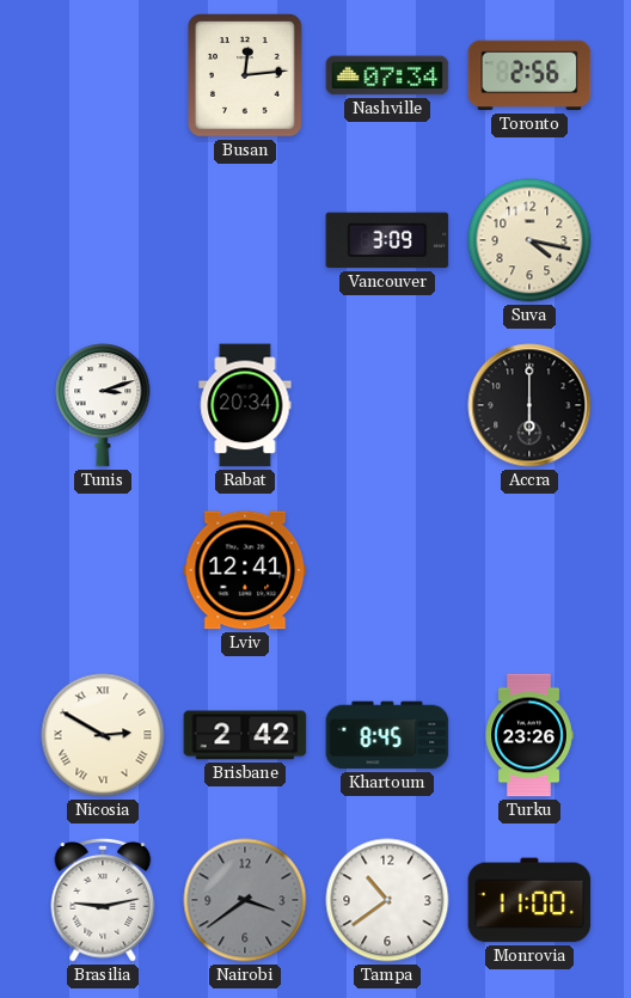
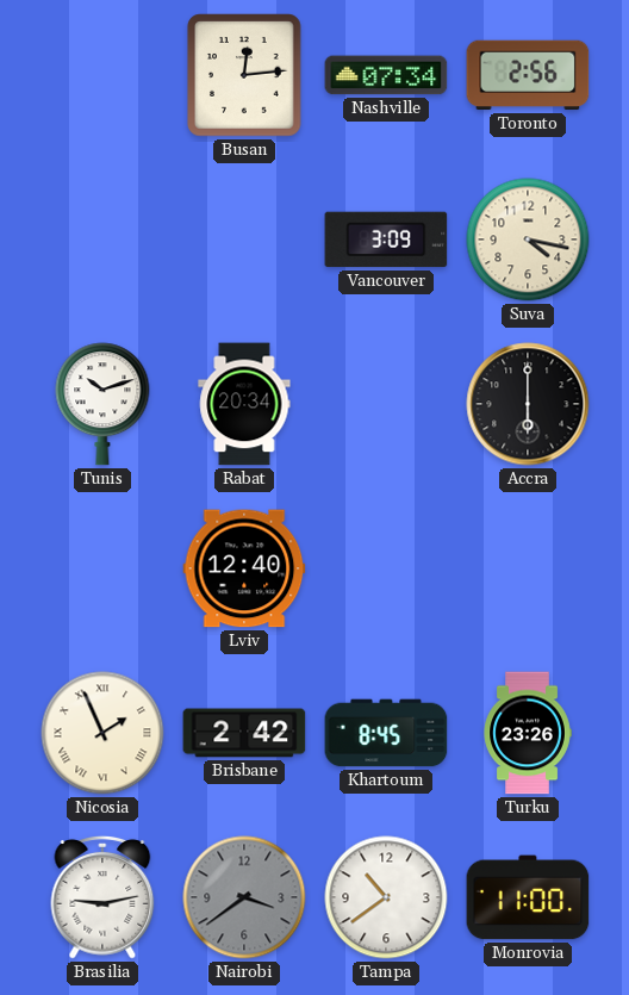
Tunis: 3:12 -> 10:12
Lviv: 12:41 -> 12:40
Nicosia: 2:50 -> 1:56
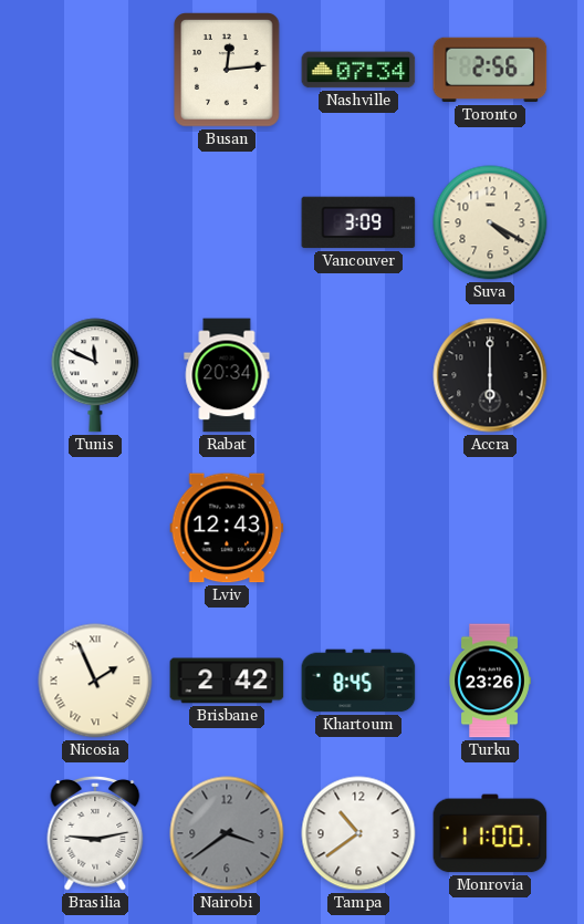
Suva: 4:17 -> 4:20
Tunis: 10:12 -> 11:49
Lviv: 12:40 -> 12:43
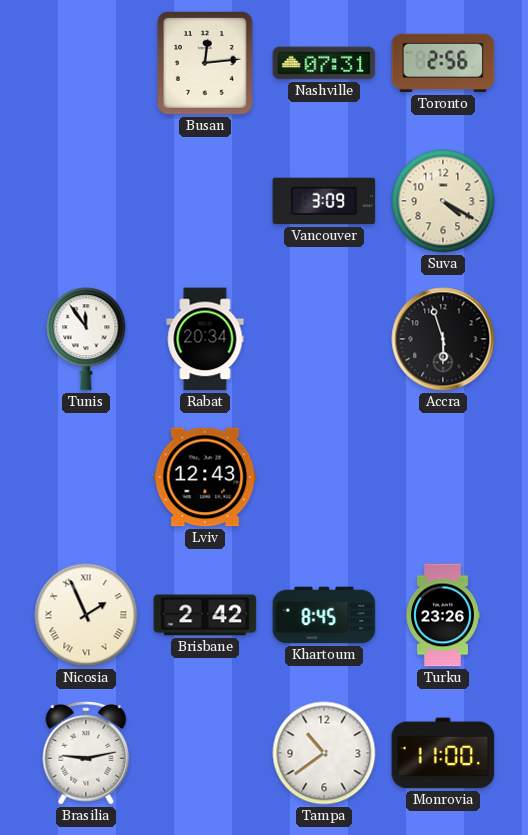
Nashville: 07:34 -> 07:31
Tunis: 11:49 -> 11:54
Accra: 6:00 -> 5:57
Nairobi: 3:39 -> none
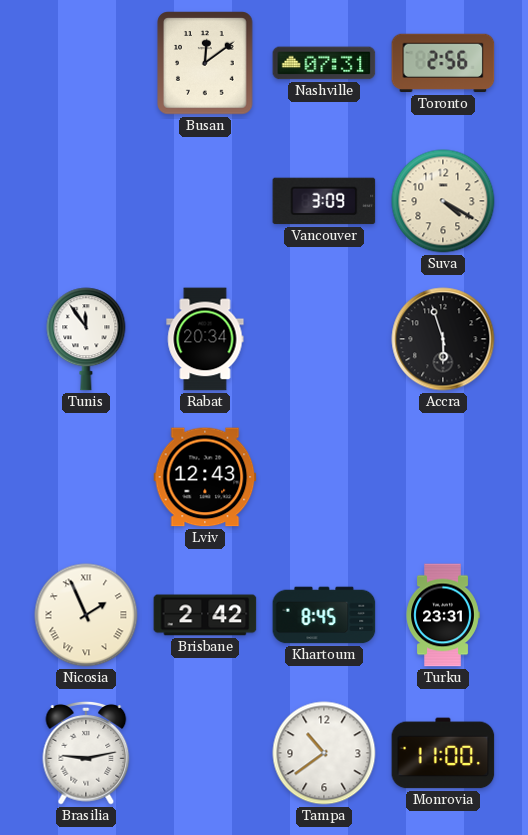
Busan: 12:14 -> 12:09
Turku: 23:26 -> 23:31
